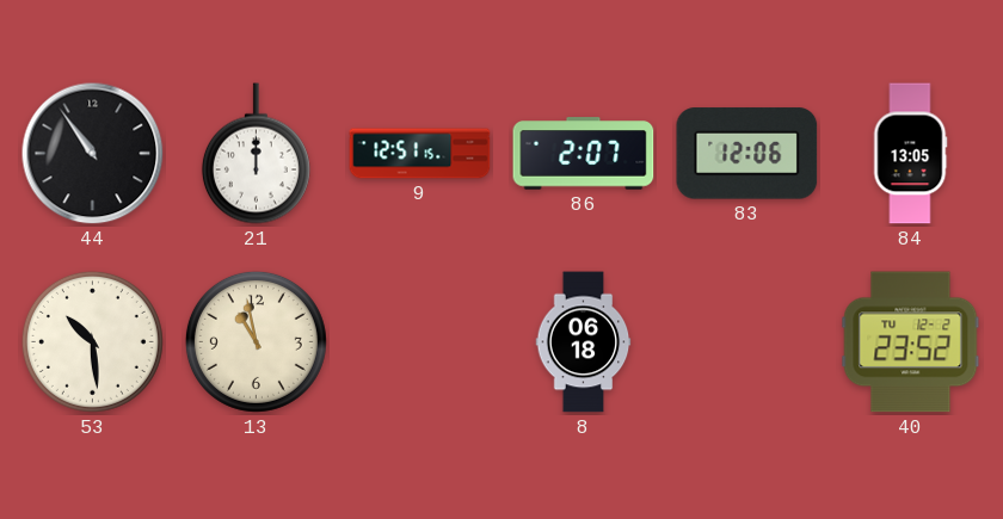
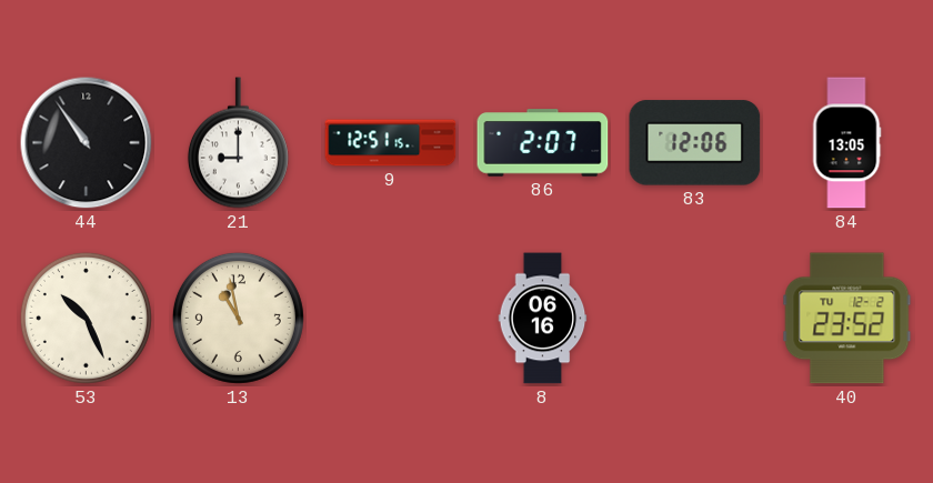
21: 12:00 -> 9:00
53: 10:29 -> 10:26
8: 06:18 -> 06:16
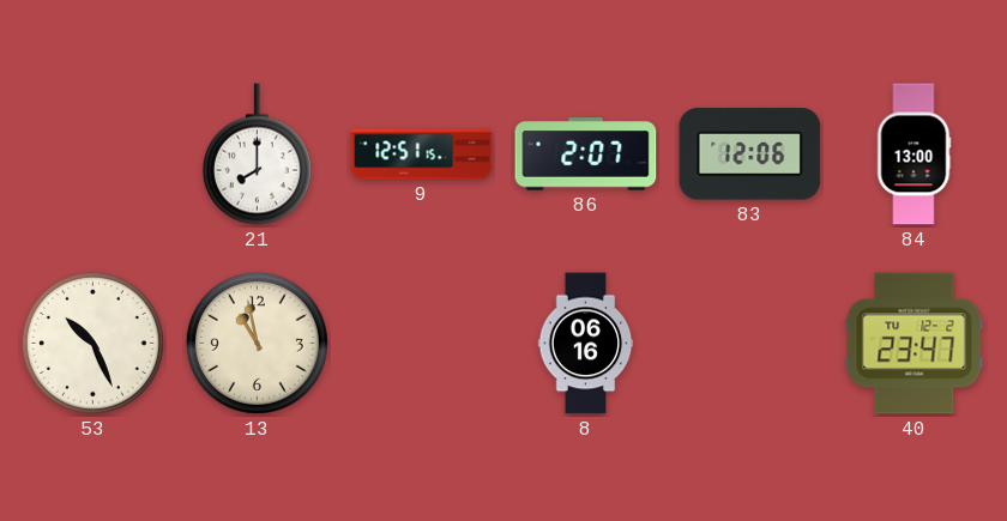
44: 10:54 -> none
21: 9:00 -> 8:00
84: 13:05 -> 13:00
40: 23:52 -> 23:47
